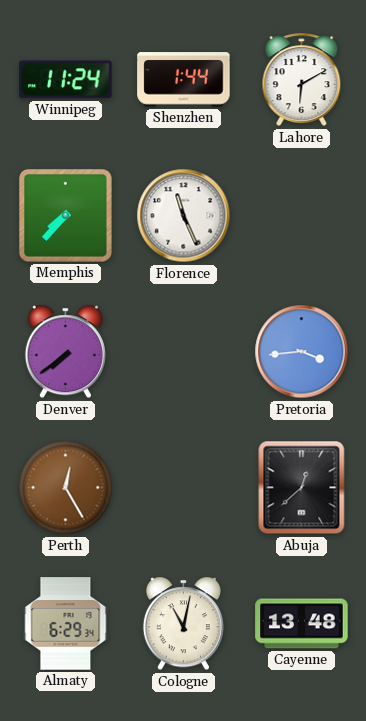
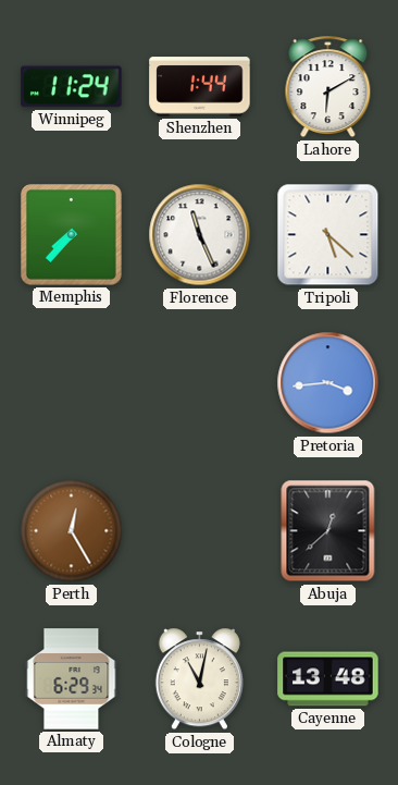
Tripoli: none -> 5:22
Denver: 7:39 -> none
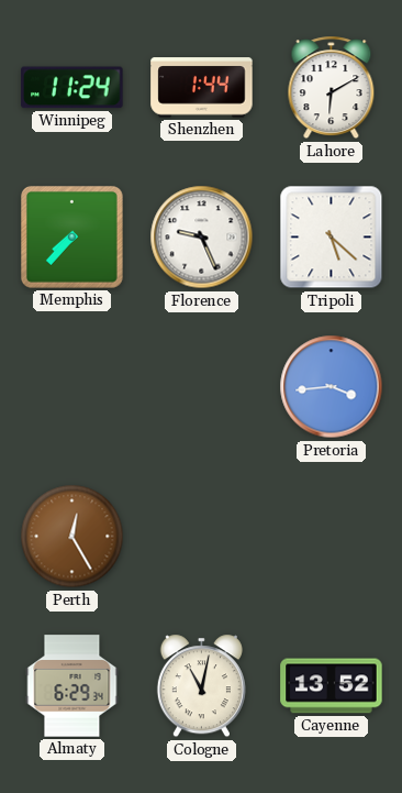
Florence: 11:26 -> 9:26
Abuja: 12:38 -> none
Cayenne: 13:48 -> 13:52
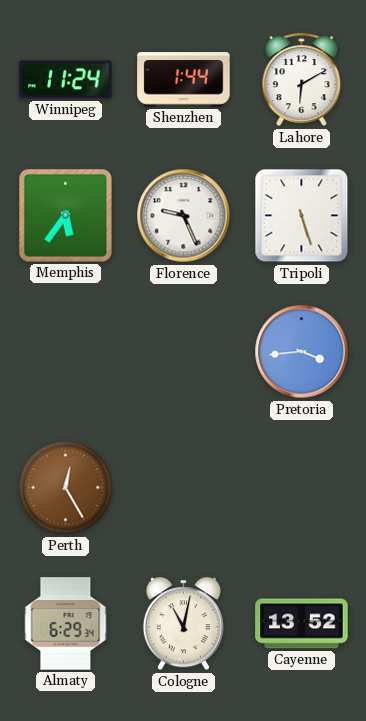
Memphis: 7:37 -> 5:36
Tripoli: 5:22 -> 5:27
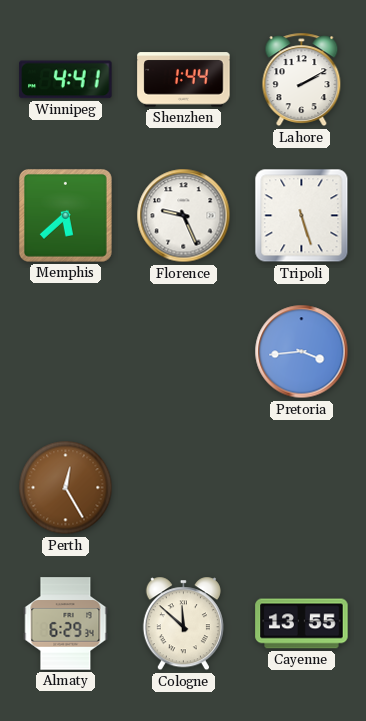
Winnipeg: 11:24 -> 4:41
Lahore: 6:10 -> 2:10
Memphis: 5:36 -> 5:38
Cologne: 11:02 -> 11:52
Cayenne: 13:52 -> 13:55
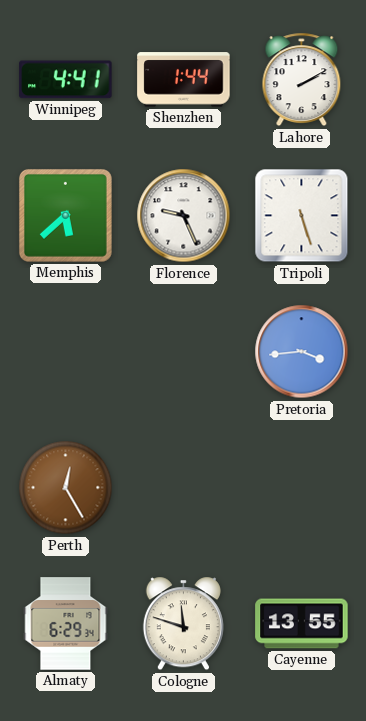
Cologne: 11:52 -> 11:48
